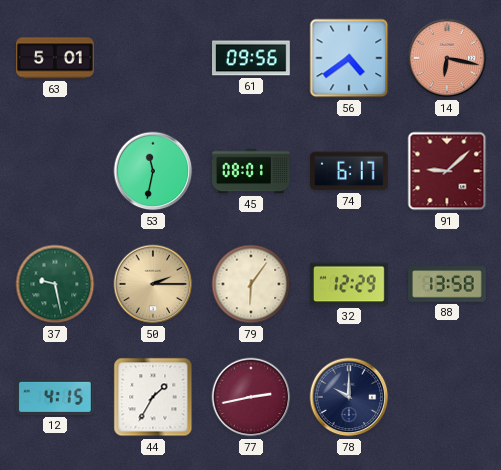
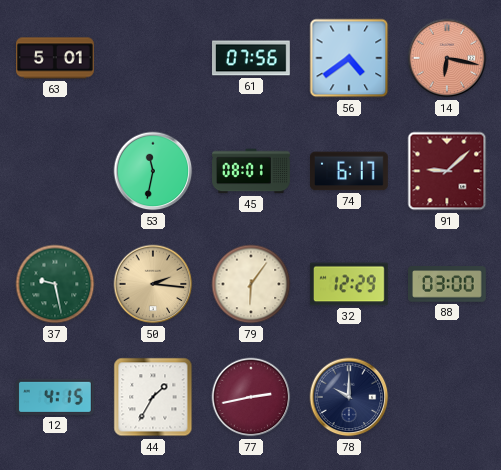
61: 09:56 -> 07:56
50: 2:15 -> 2:16
88: 13:58 -> 03:00
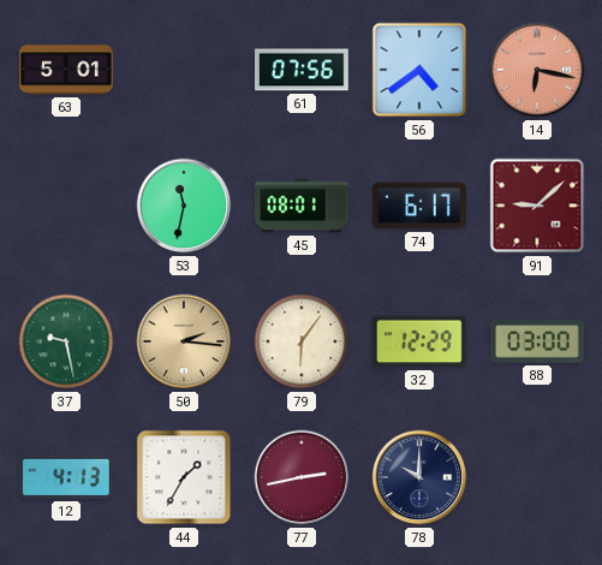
12: 4:15 -> 4:13
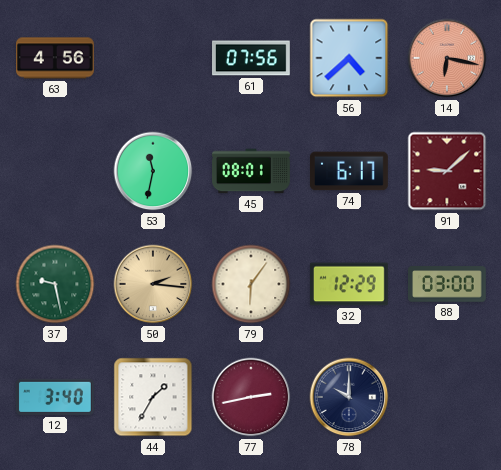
63: 5:01 -> 4:56
56: 4:39 -> 4:38
12: 4:13 -> 3:40
